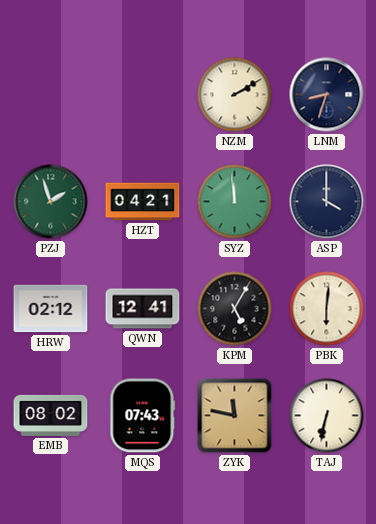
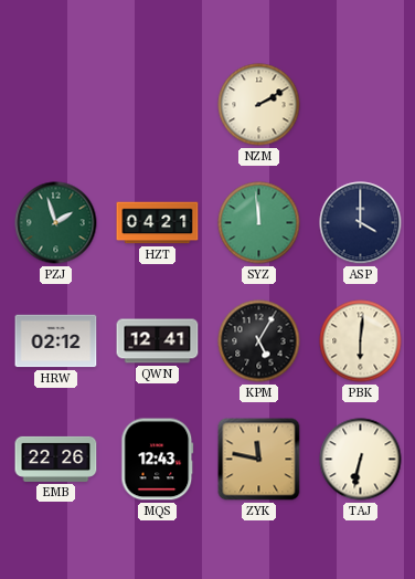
LNM: 8:33 -> none
EMB: 08:02 -> 22:26
MQS: 07:43 -> 12:43
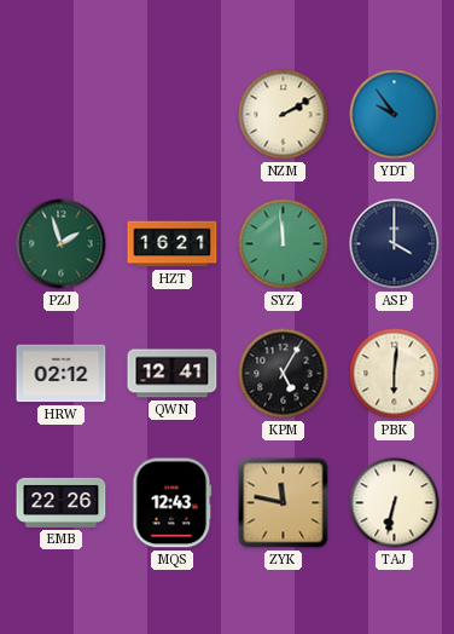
YDT: none -> 9:54
HZT: 04:21 -> 16:21
